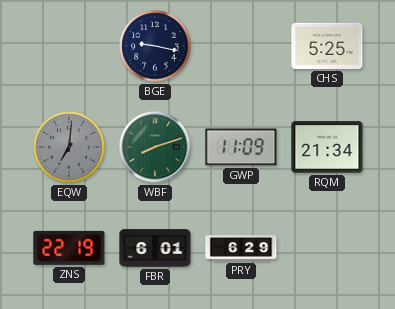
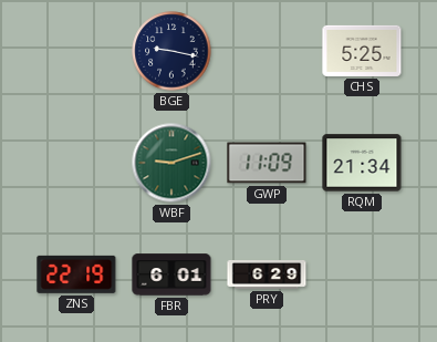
EQW: 7:01 -> none
WBF: 8:12 -> 9:12
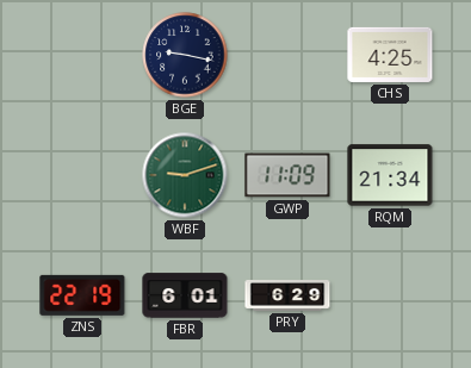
CHS: 5:25 -> 4:25
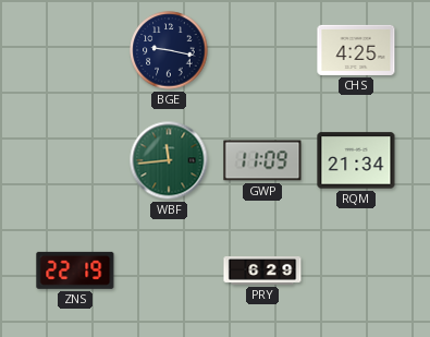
WBF: 9:12 -> 11:44
FBR: 6:01 -> none
